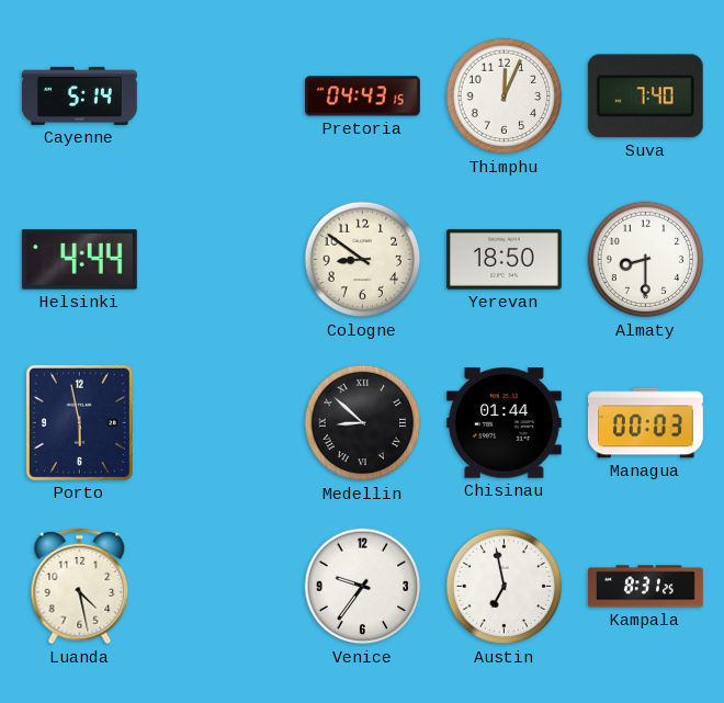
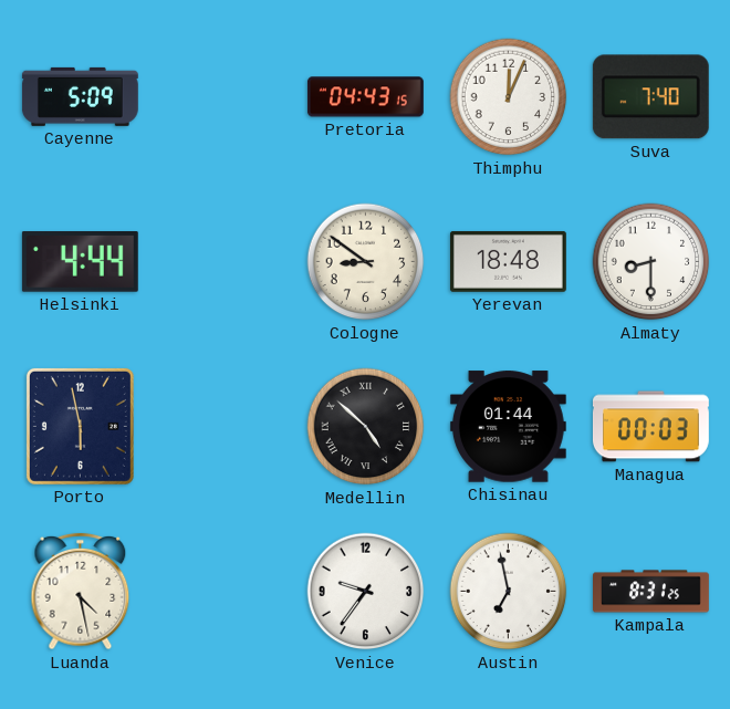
Cayenne: 5:14 -> 5:09
Yerevan: 18:50 -> 18:48
Medellin: 8:52 -> 4:52
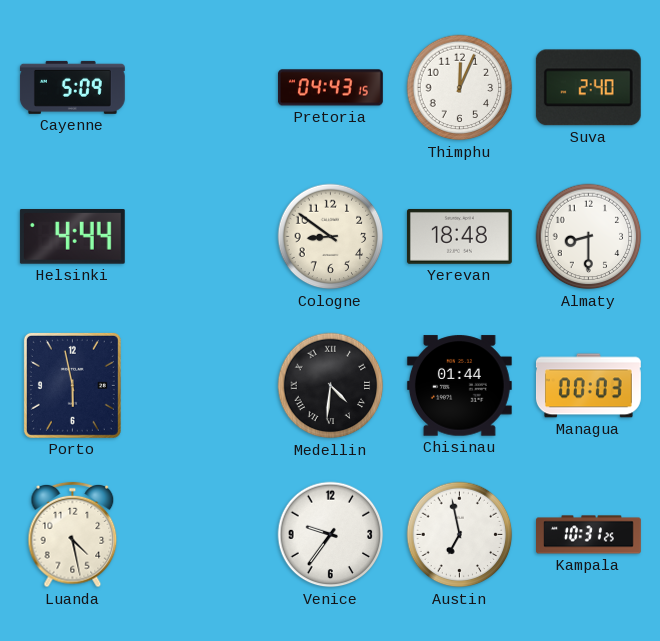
Suva: 7:40 -> 2:40
Medellin: 4:52 -> 4:31
Kampala: 8:31 -> 10:31
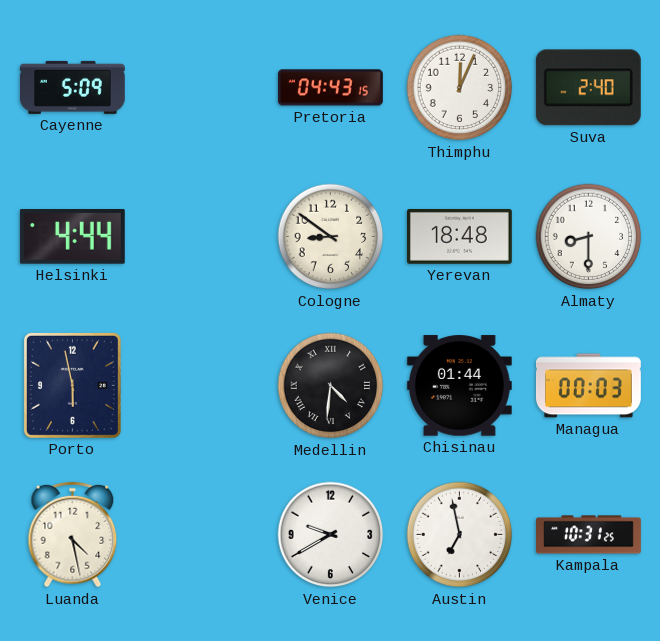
Venice: 9:36 -> 9:40
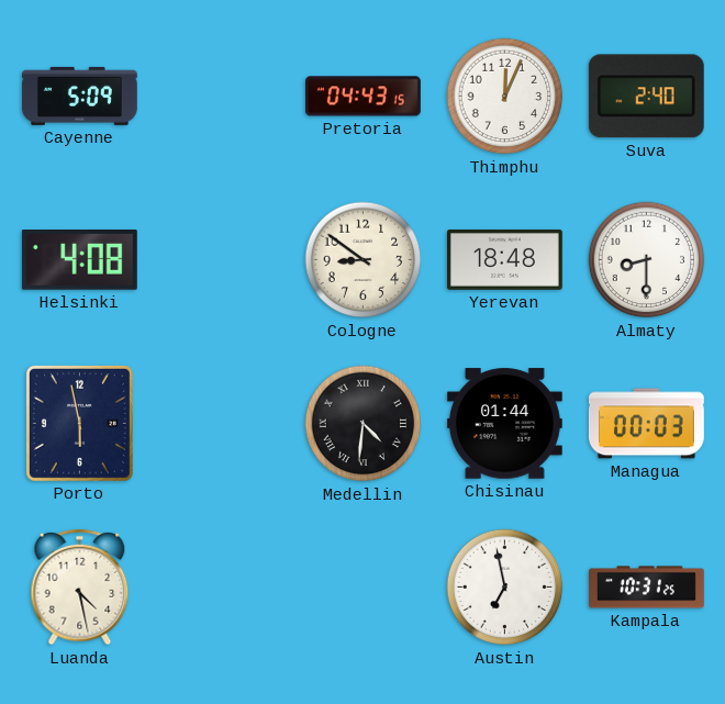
Helsinki: 4:44 -> 4:08
Venice: 9:40 -> none
